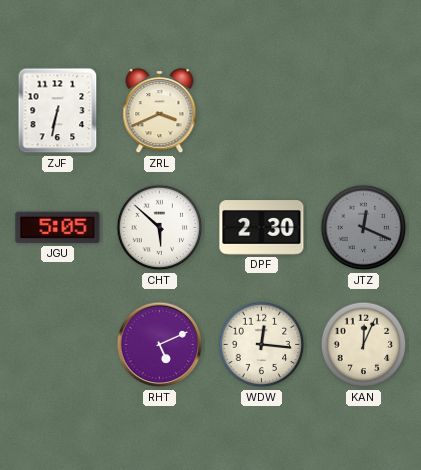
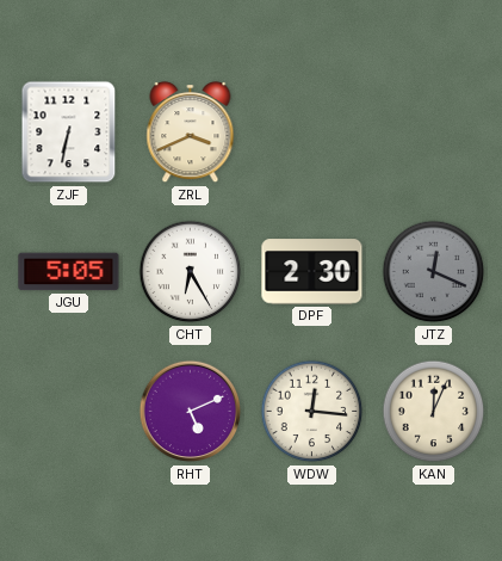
CHT: 5:52 -> 6:25
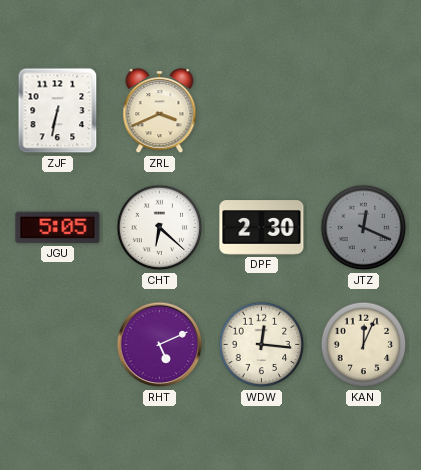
CHT: 6:25 -> 6:22
